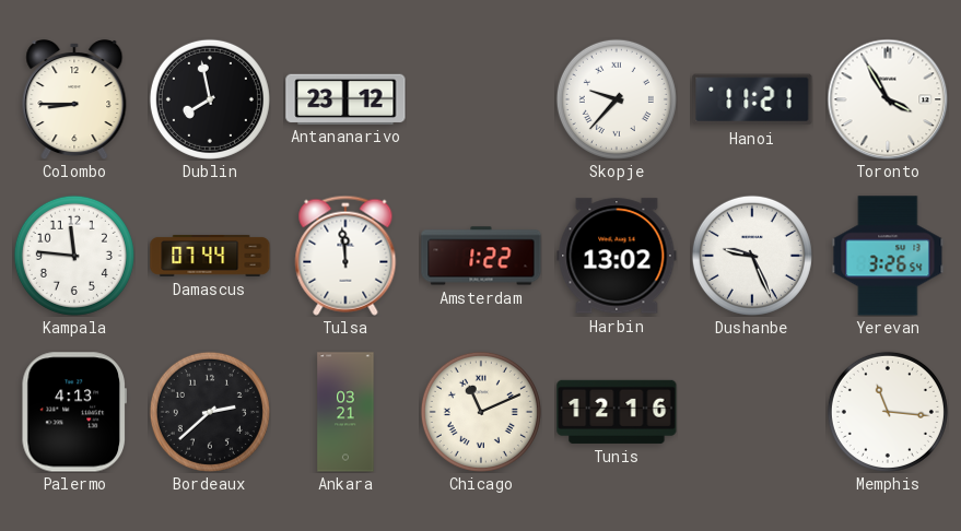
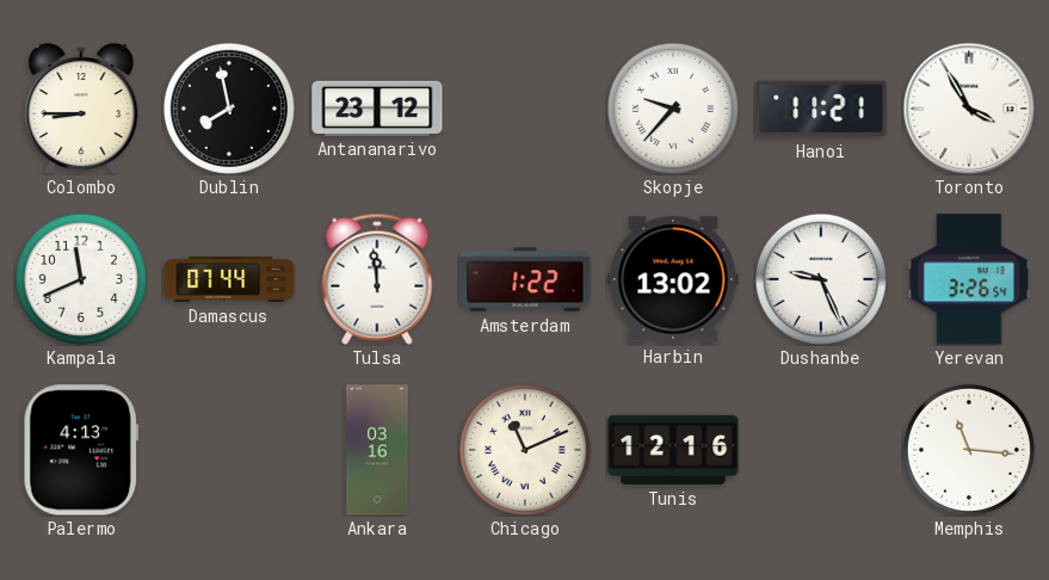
Kampala: 11:46 -> 11:41
Bordeaux: 2:38 -> none
Ankara: 03:21 -> 03:16
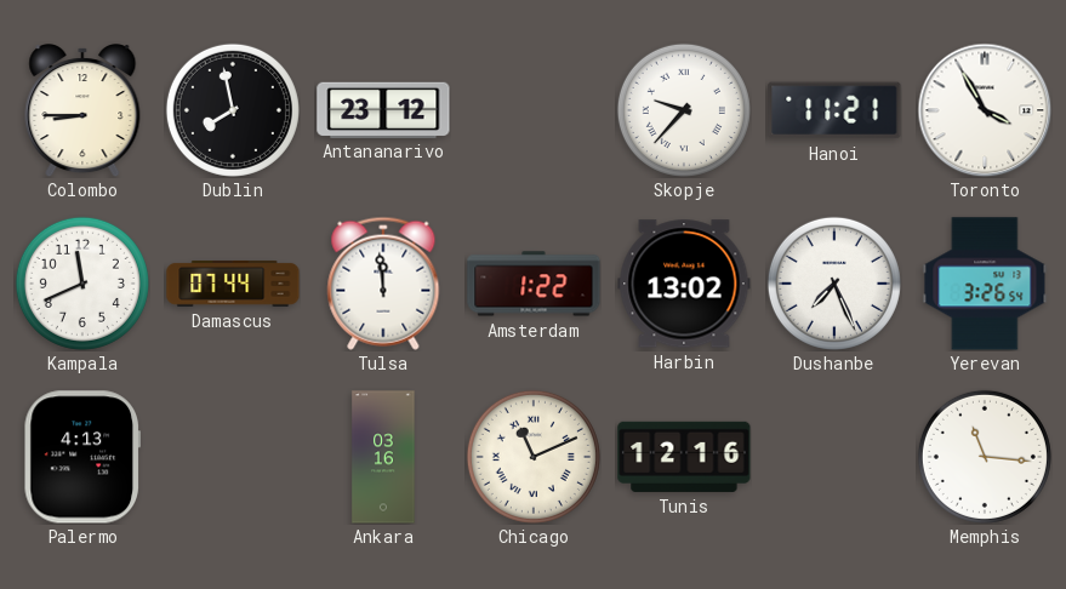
Dushanbe: 9:26 -> 7:26
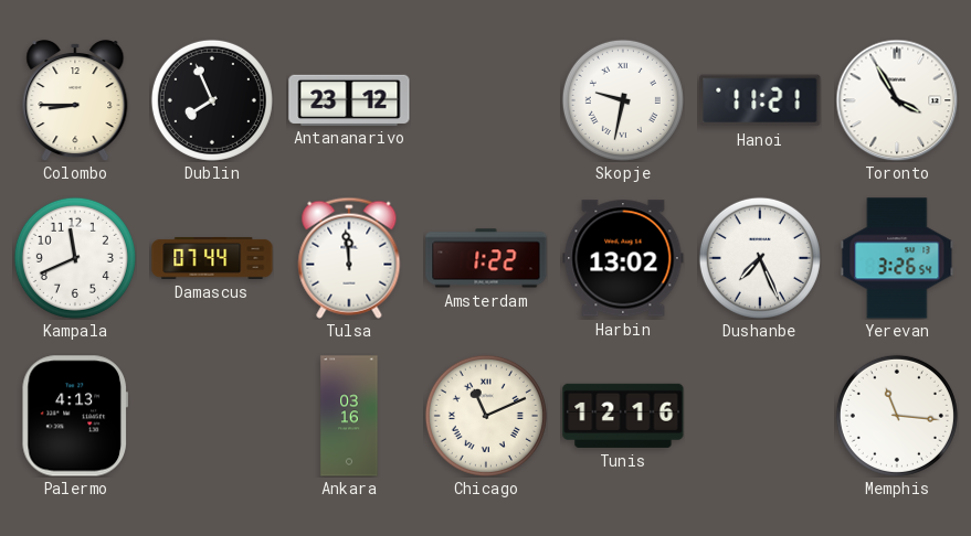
Dublin: 7:58 -> 7:56
Skopje: 9:37 -> 9:32
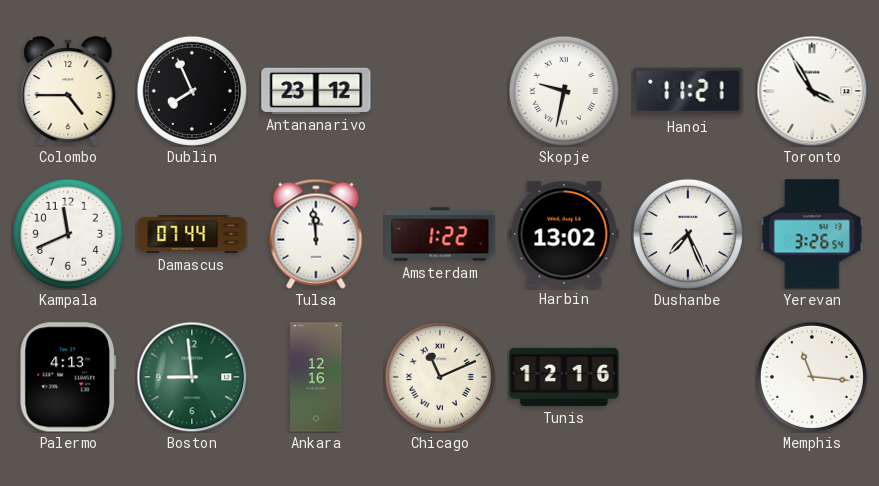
Colombo: 8:45 -> 4:45
Boston: none -> 8:59
Ankara: 03:16 -> 12:16
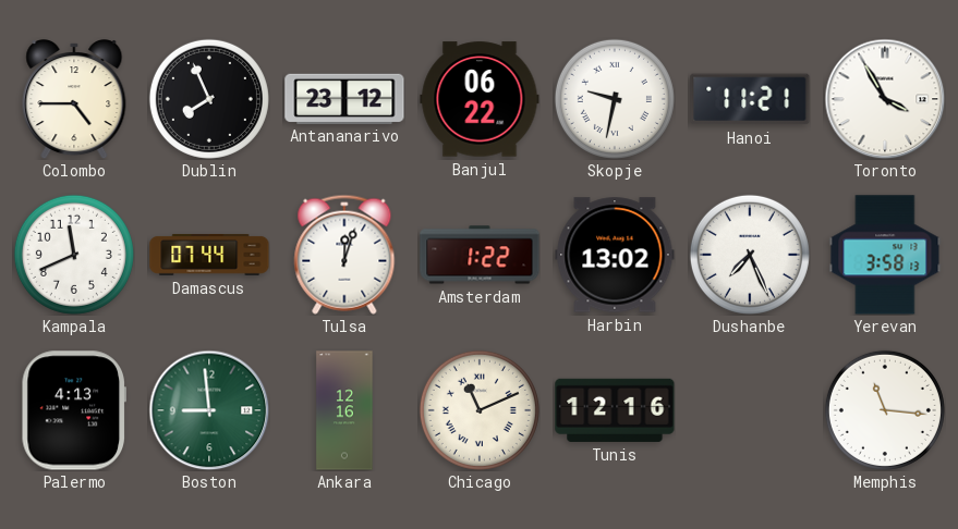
Banjul: none -> 06:22
Tulsa: 11:59 -> 12:03
Yerevan: 3:26 -> 3:58
